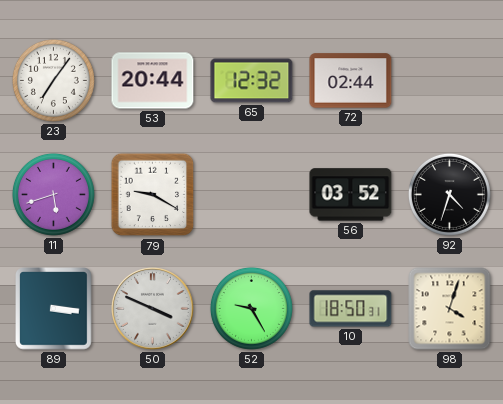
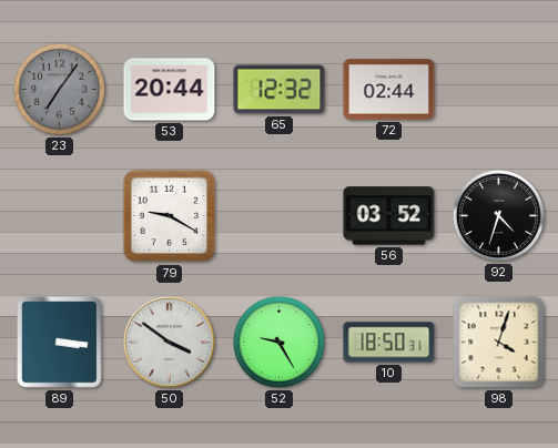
23 dial: white -> grey
11: 5:42 -> none
50: 3:49 -> 3:51
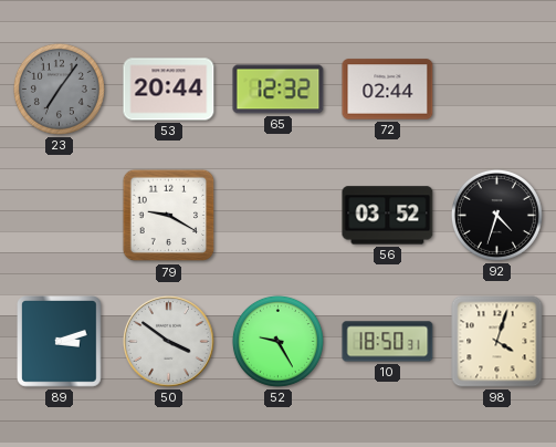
89: 3:16 -> 3:12
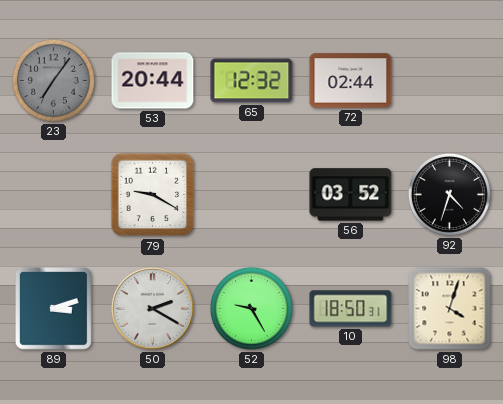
50: 3:51 -> 2:20
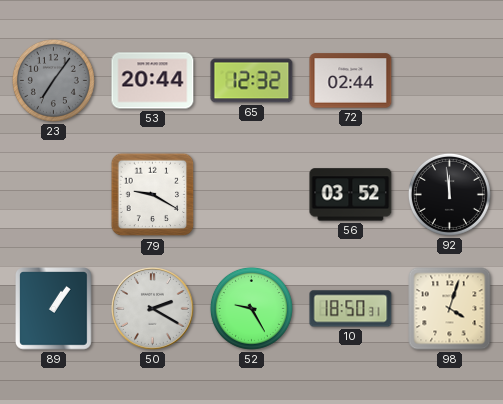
92: 4:33 -> 11:59
89: 3:12 -> 1:06
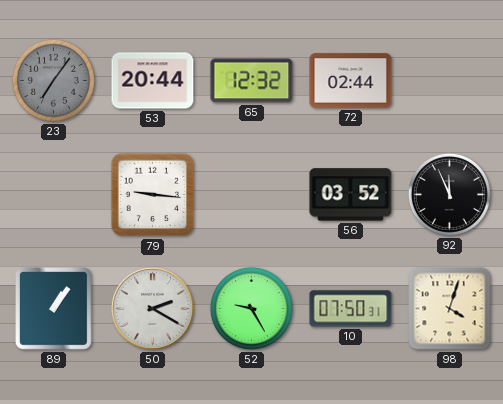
79: 9:20 -> 9:16
92: 11:59 -> 11:56
10: 18:50 -> 07:50
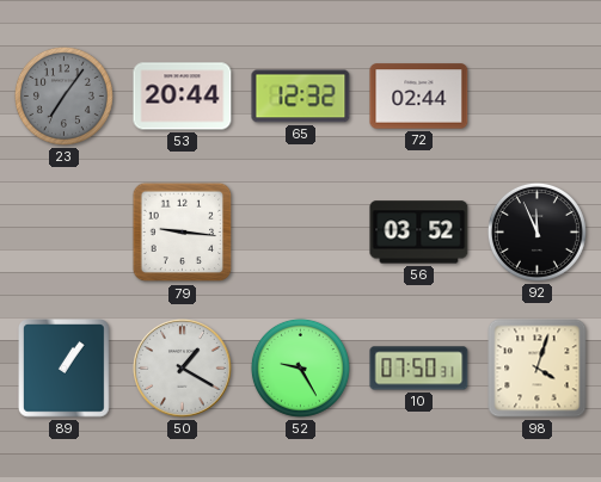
50: 2:20 -> 1:20
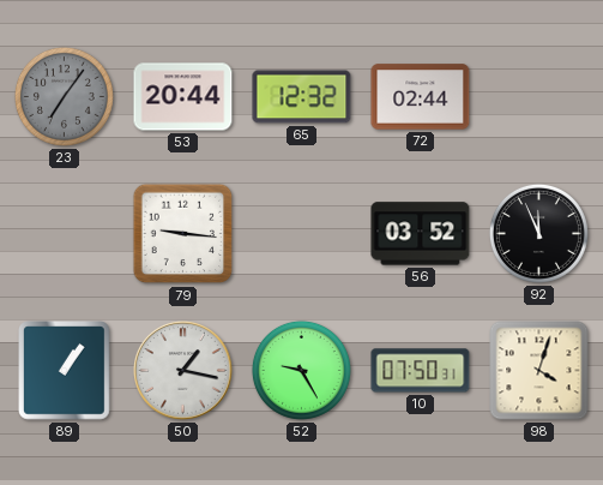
50: 1:20 -> 1:17
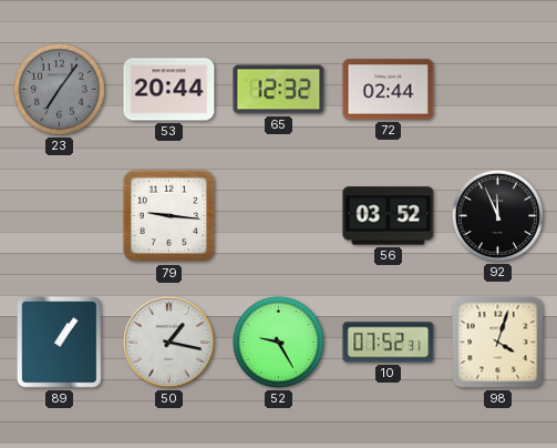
10: 07:50 -> 07:52
